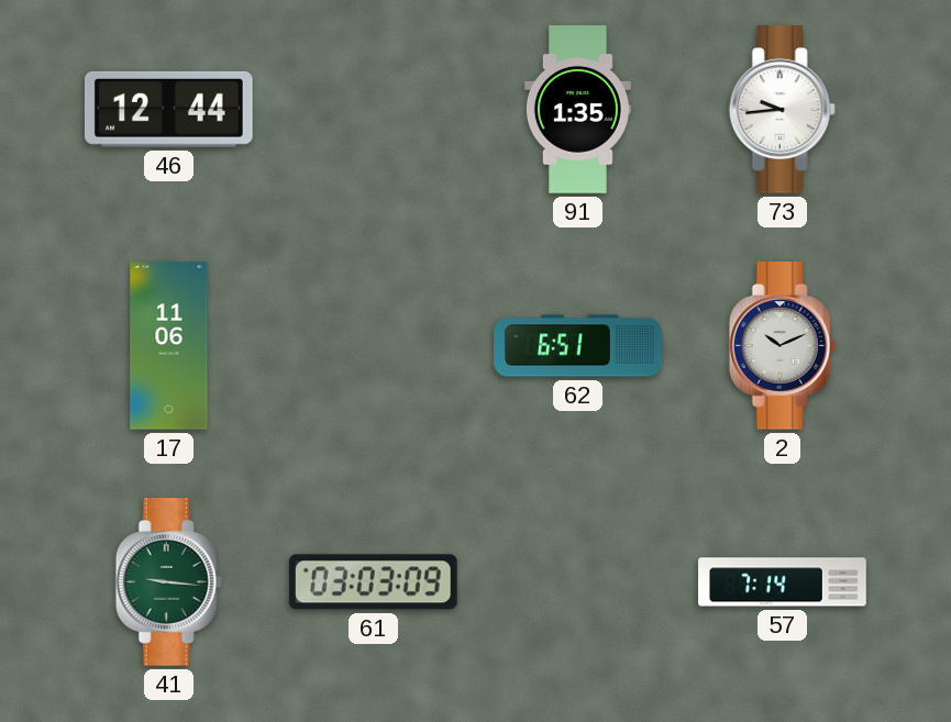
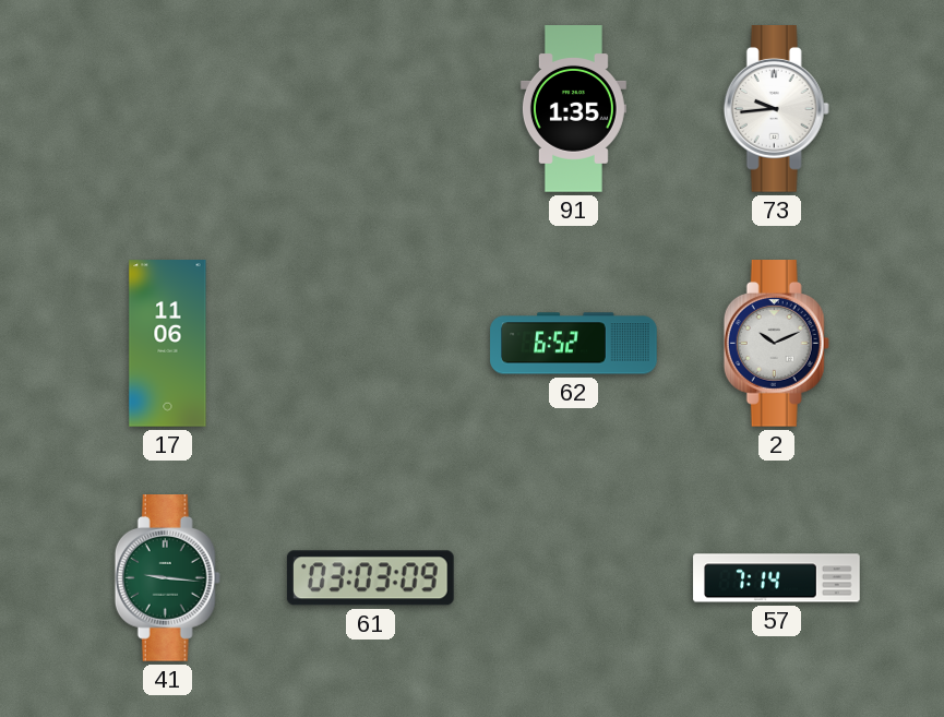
46: 12:44 -> none
62: 6:51 -> 6:52
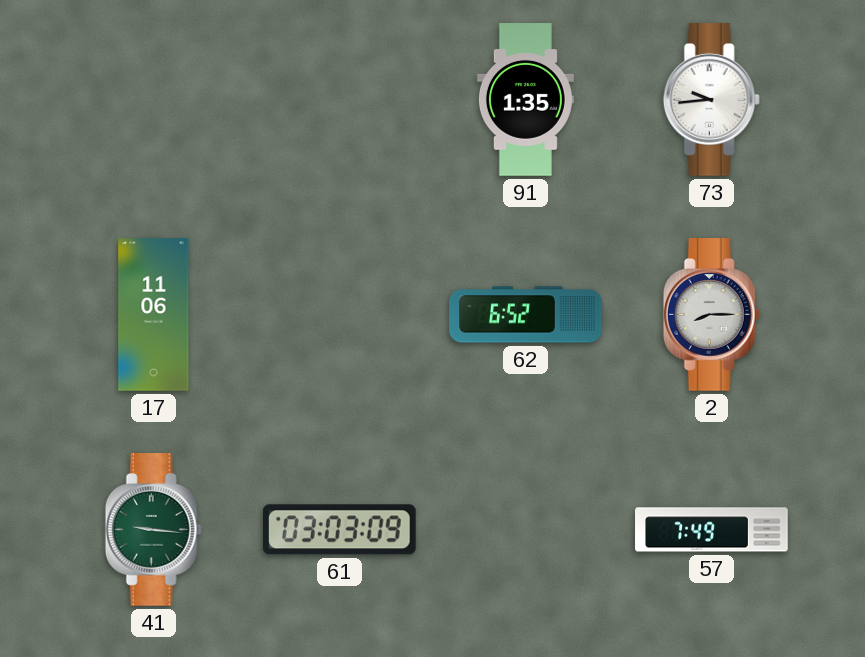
2: 10:11 -> 8:15
57: 7:14 -> 7:49
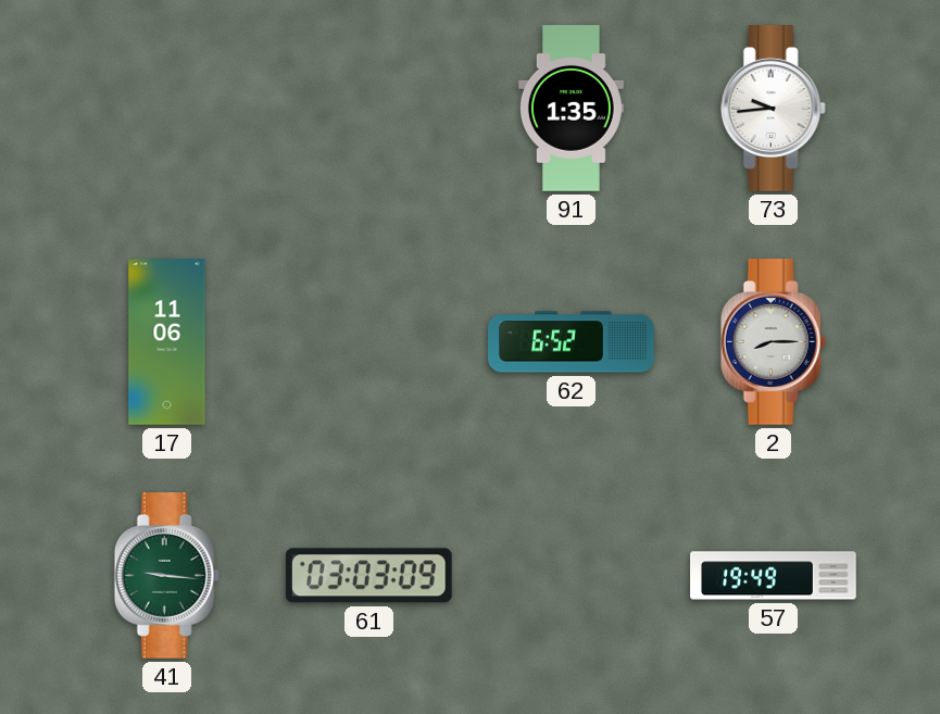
57: 7:49 -> 19:49
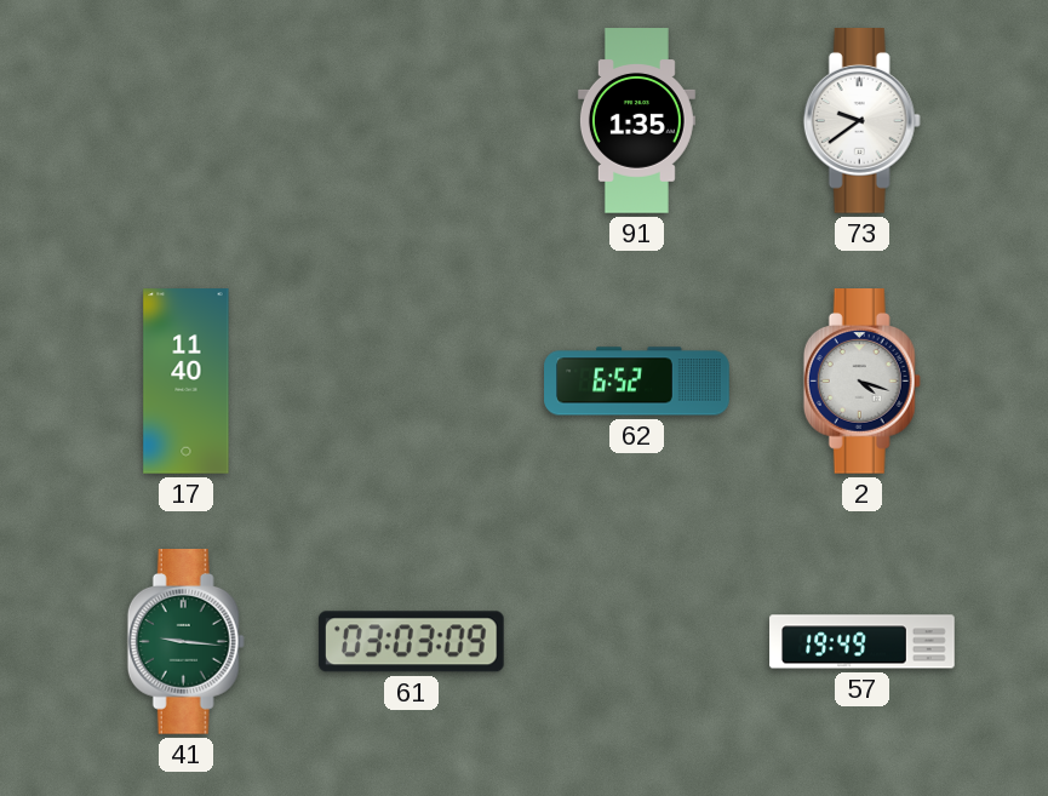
73: 9:44 -> 9:39
17: 11:06 -> 11:40
2: 8:15 -> 4:18
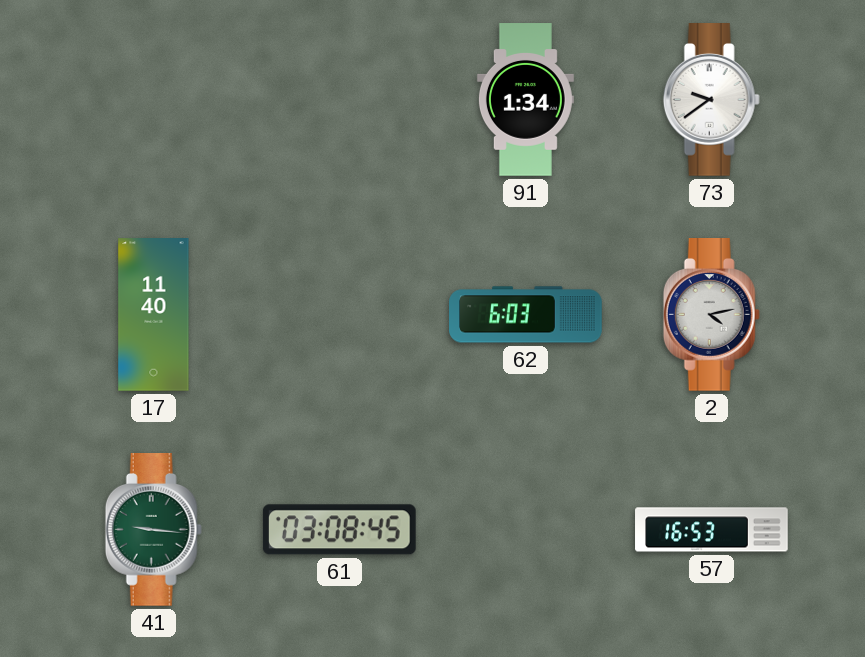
91: 1:35 -> 1:34
62: 6:52 -> 6:03
2: 4:18 -> 4:13
61: 03:03 -> 03:08
57: 19:49 -> 16:53
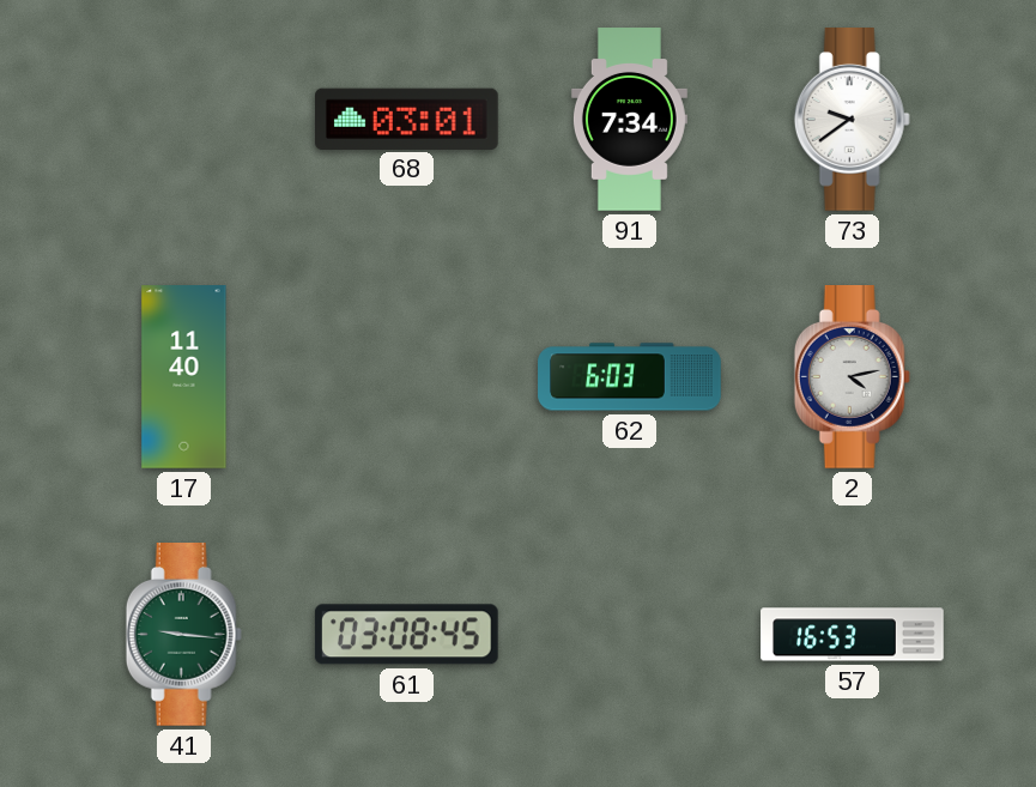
68: none -> 03:01
91: 1:34 -> 7:34
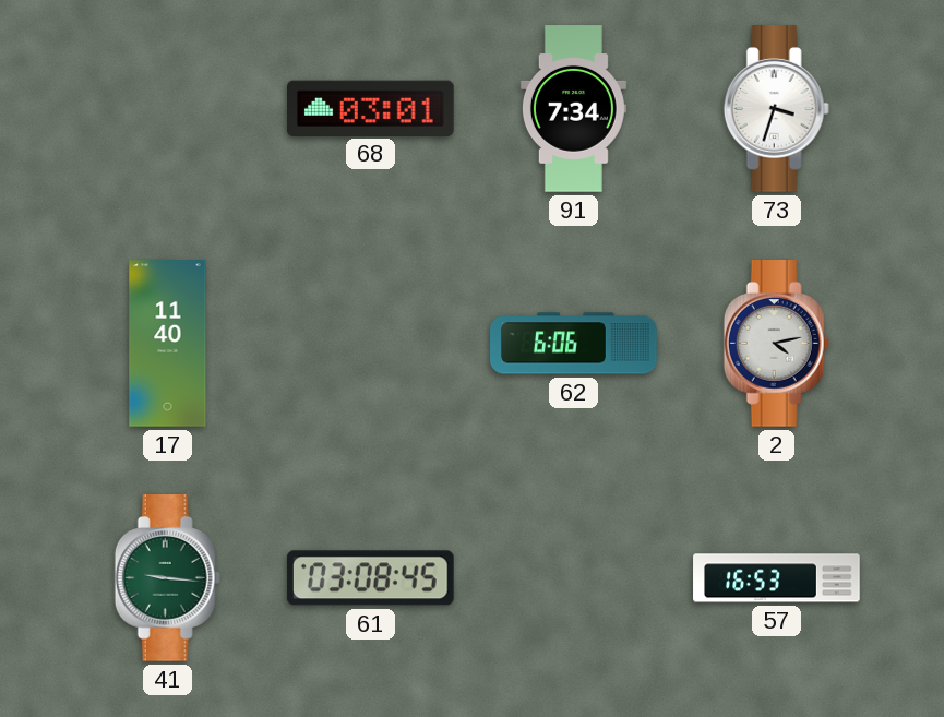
73: 9:39 -> 3:33
62: 6:03 -> 6:06
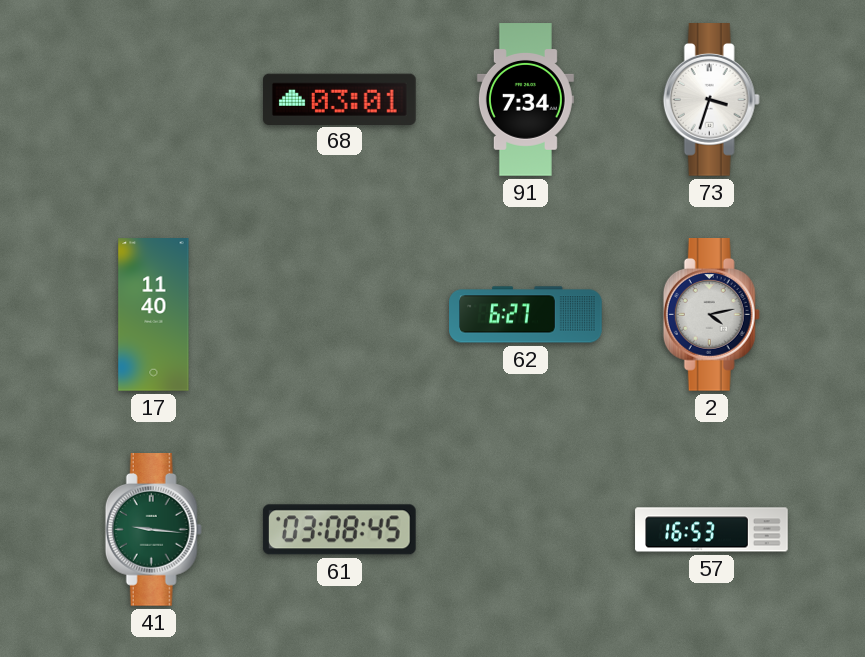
62: 6:06 -> 6:27
